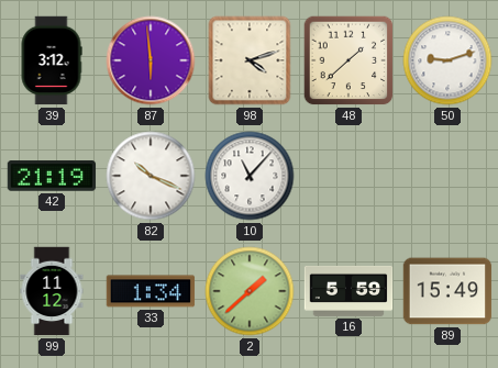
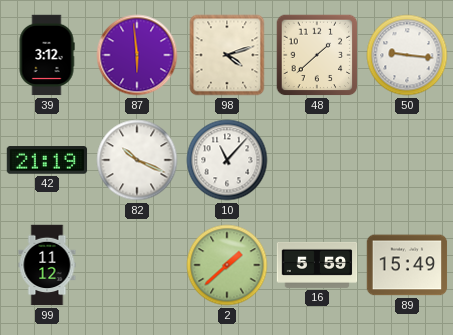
50: 9:12 -> 9:16
33: 1:34 -> none
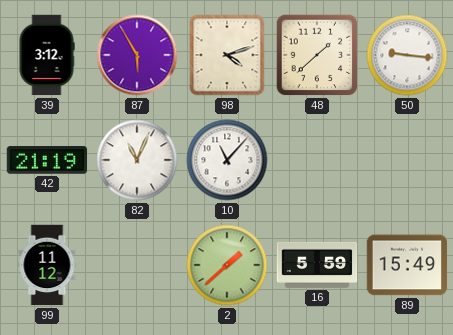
87: 5:59 -> 5:55
82: 10:19 -> 11:04
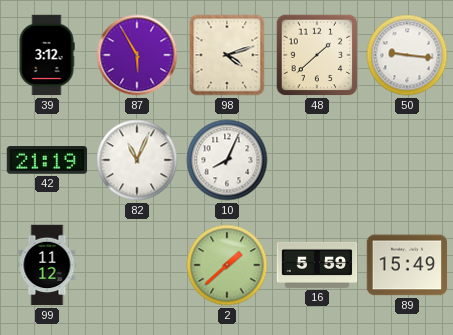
10: 11:07 -> 8:04
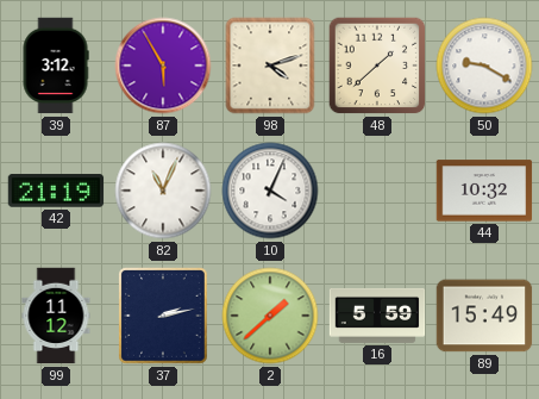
50: 9:16 -> 9:20
10: 8:04 -> 4:04
44: none -> 10:32
37: none -> 2:13
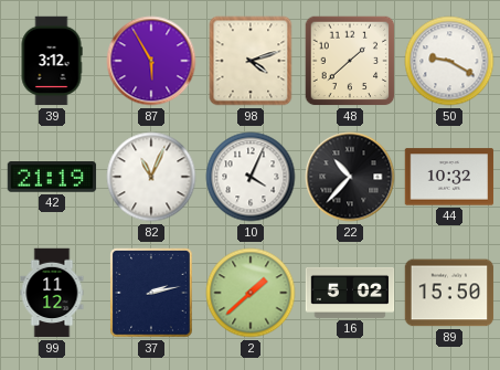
22: none -> 10:37
16: 5:59 -> 5:02
89: 15:49 -> 15:50
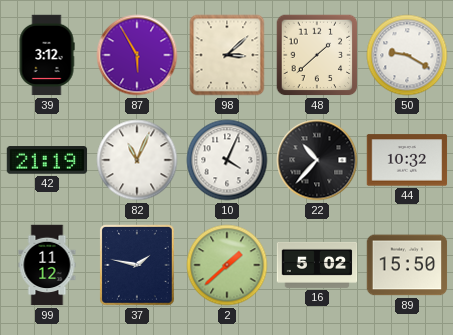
98: 4:12 -> 3:08
37: 2:13 -> 1:47
